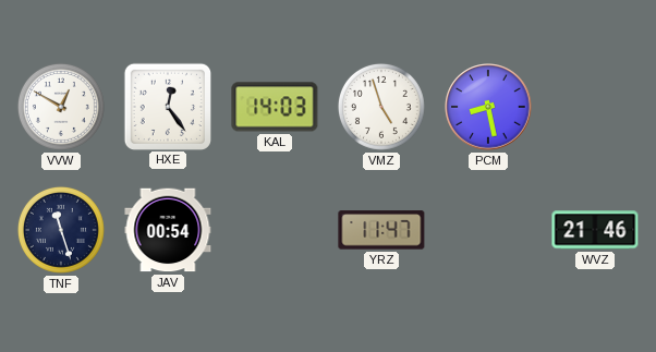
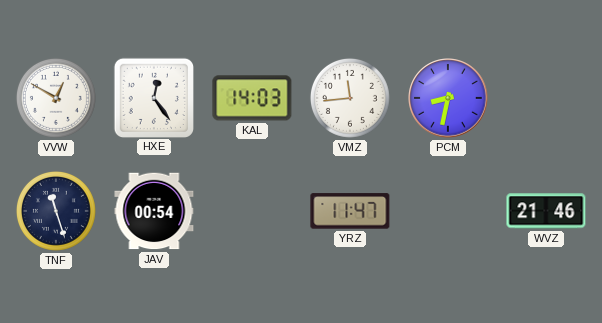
VMZ: 4:57 -> 11:44
PCM: 8:28 -> 8:32
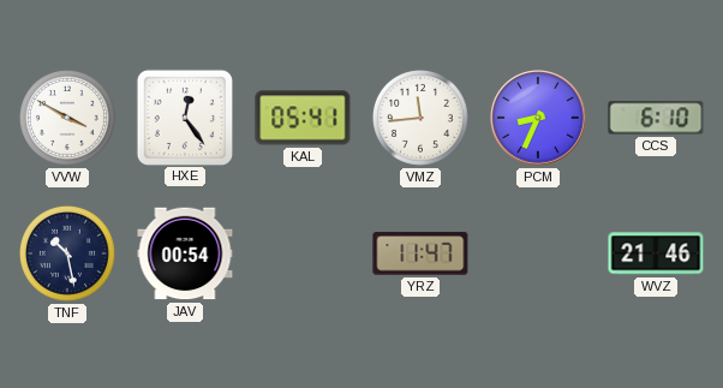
VVW: 12:50 -> 3:50
KAL: 14:03 -> 05:41
PCM: 8:32 -> 8:34
CCS: none -> 6:10
TNF: 11:27 -> 10:28
